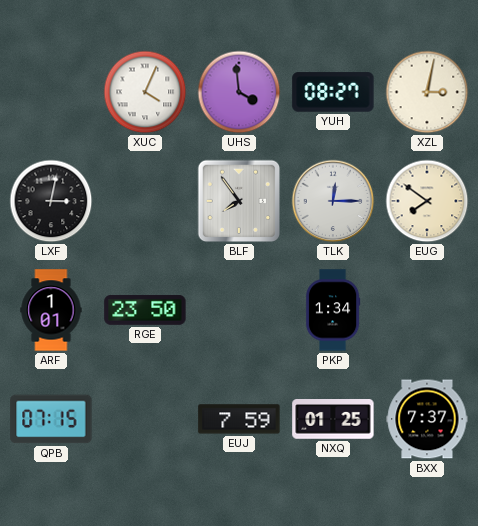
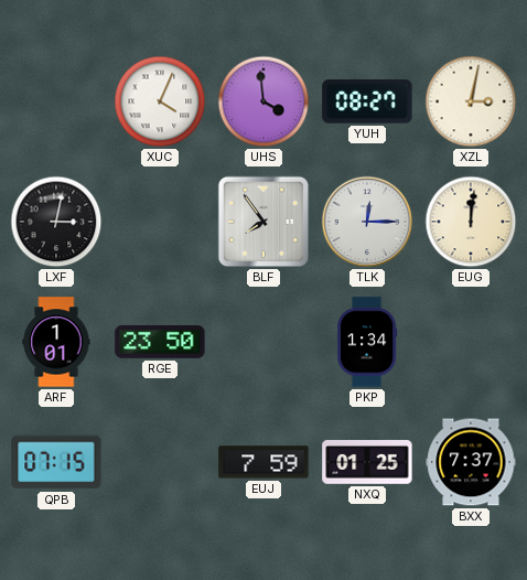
EUG: 7:51 -> 12:01
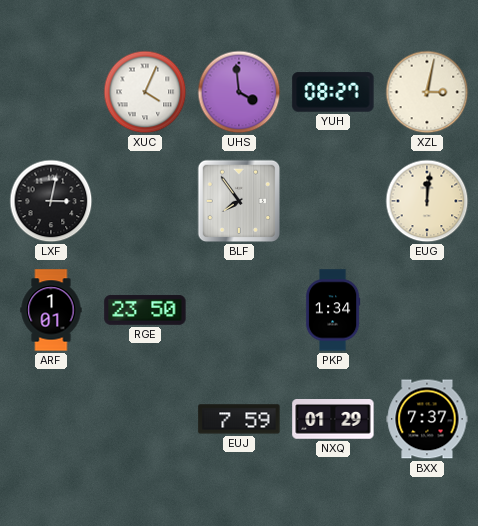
TLK: 12:15 -> none
QPB: 07:15 -> none
NXQ: 01:25 -> 01:29
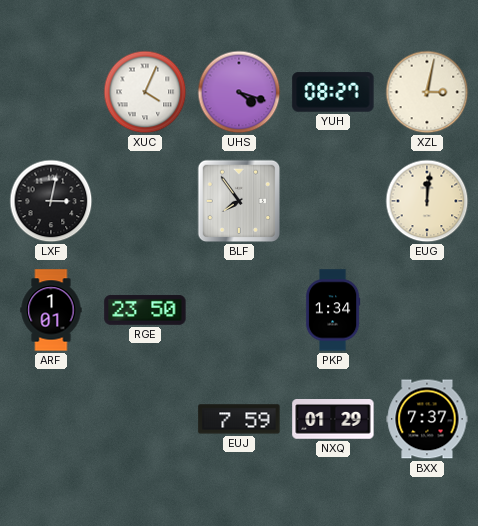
UHS: 3:59 -> 4:18
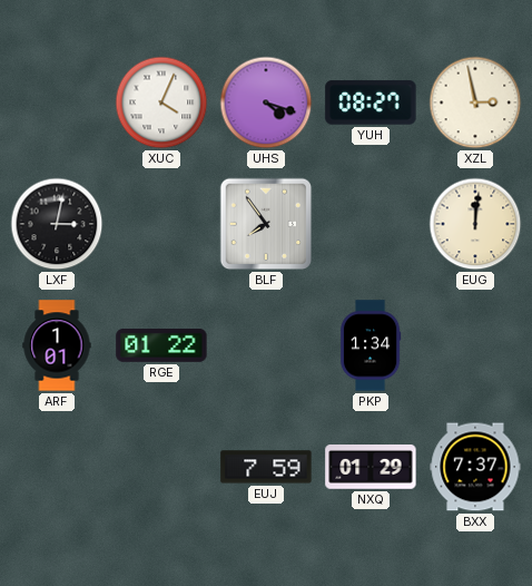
XZL: 3:02 -> 2:58
RGE: 23:50 -> 01:22
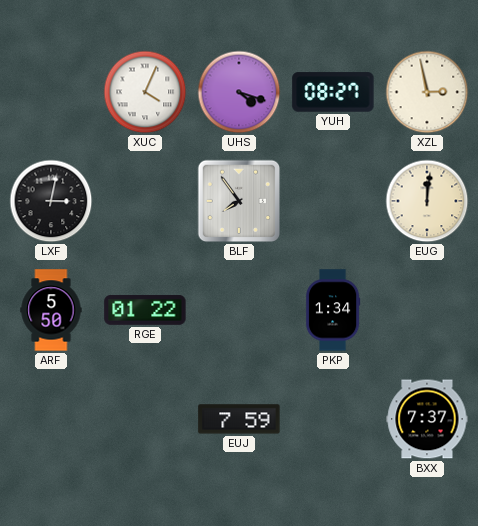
ARF: 1:01 -> 5:50
NXQ: 01:29 -> none
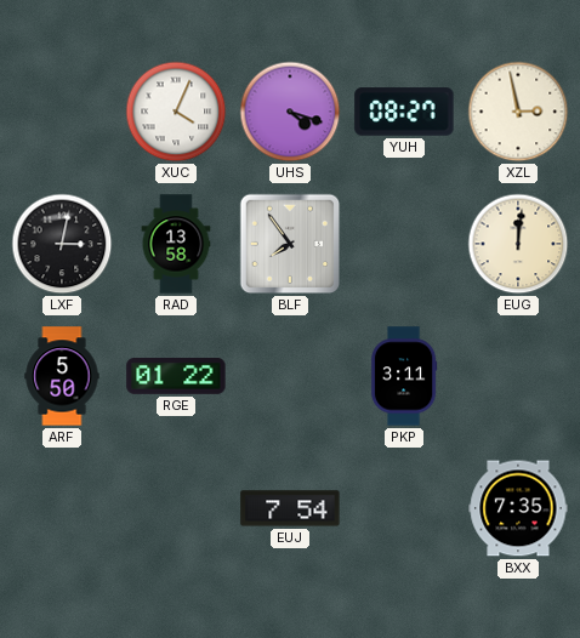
RAD: none -> 13:58
PKP: 1:34 -> 3:11
EUJ: 7:59 -> 7:54
BXX: 7:37 -> 7:35
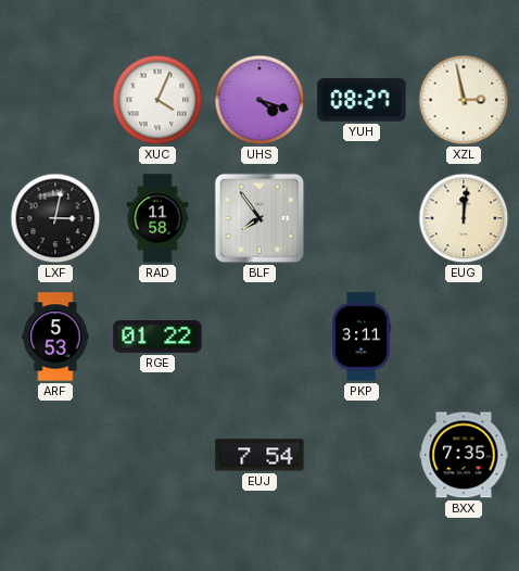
RAD: 13:58 -> 11:58
ARF: 5:50 -> 5:53
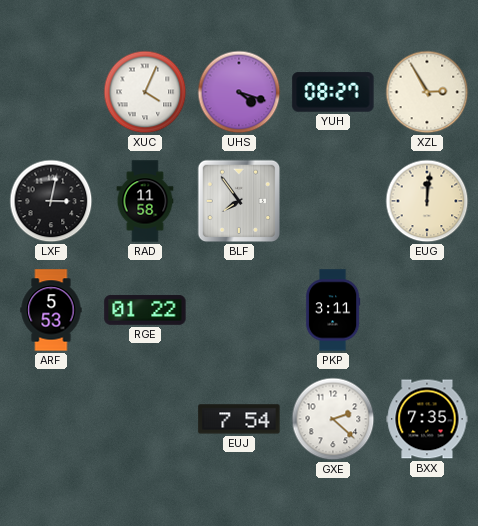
XZL: 2:58 -> 2:55
GXE: none -> 2:22
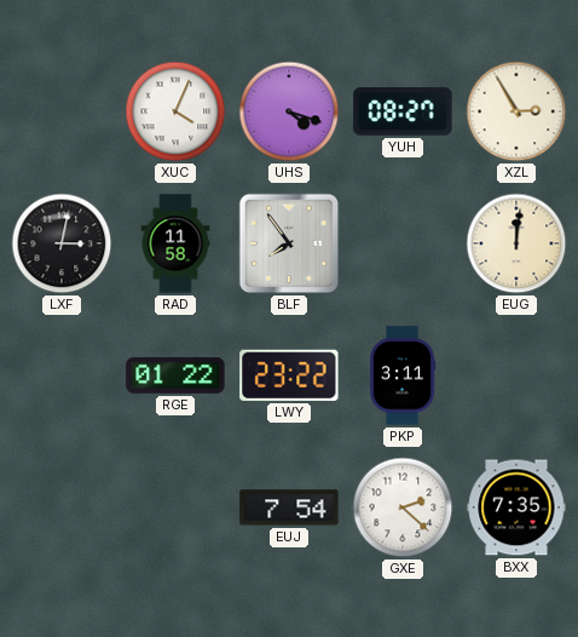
ARF: 5:53 -> none
LWY: none -> 23:22
